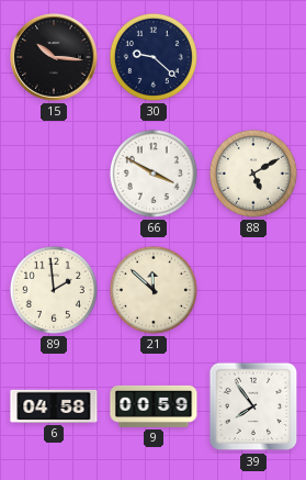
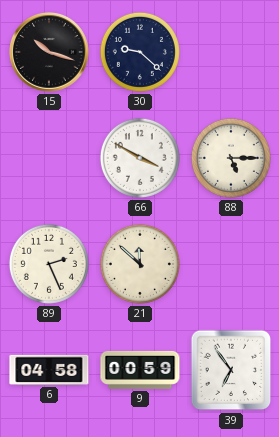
15: 10:16 -> 10:18
88: 5:10 -> 5:15
89: 1:59 -> 2:26
39: 7:54 -> 6:54
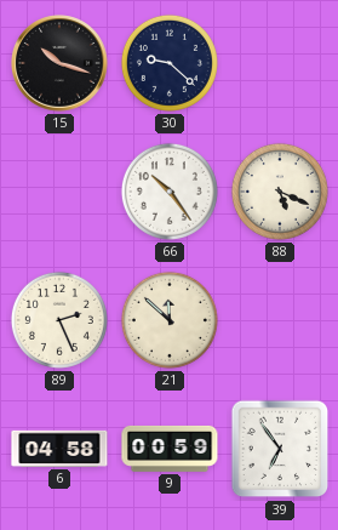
66: 3:50 -> 10:24
88: 5:15 -> 5:19
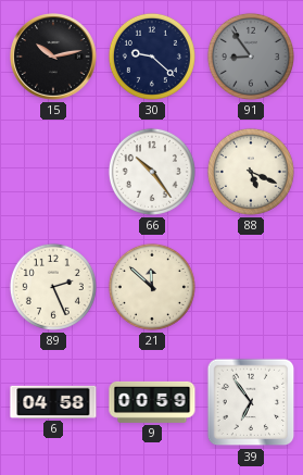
15: 10:18 -> 10:13
91: none -> 8:54
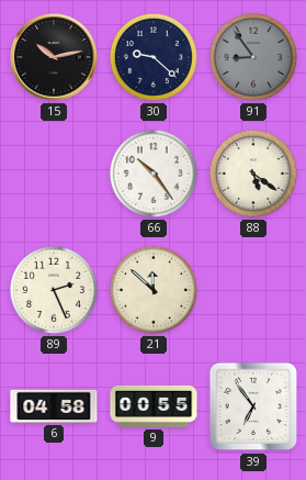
88: 5:19 -> 5:21
9: 00:59 -> 00:55
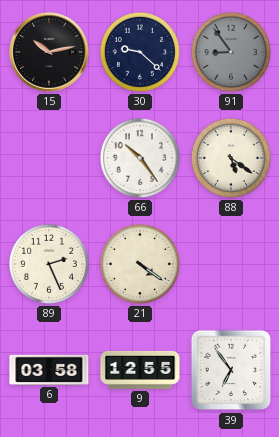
21: 11:52 -> 4:21
6: 04:58 -> 03:58
9: 00:55 -> 12:55
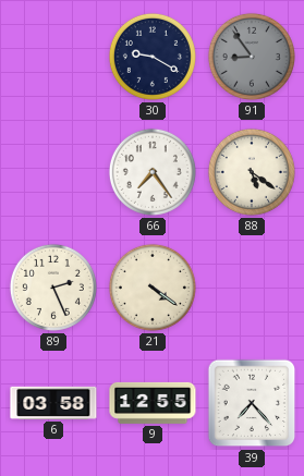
15: 10:13 -> none
30: 9:22 -> 9:20
66: 10:24 -> 7:24
39: 6:54 -> 7:23
